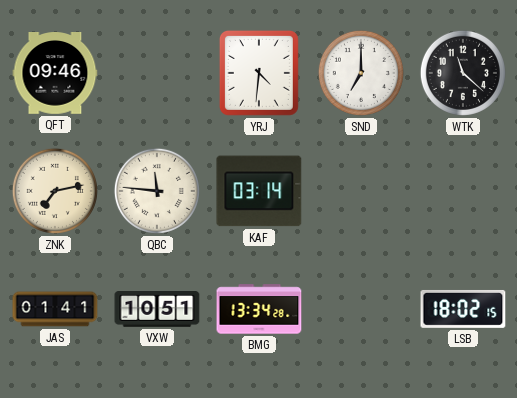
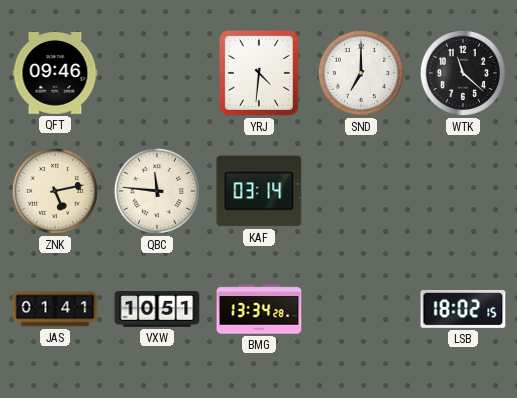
ZNK: 7:13 -> 5:13
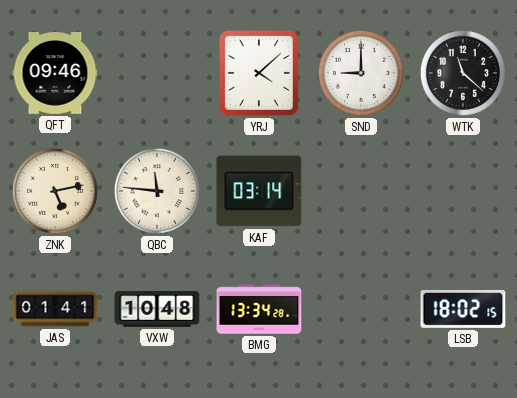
YRJ: 4:31 -> 4:08
SND: 7:00 -> 9:00
VXW: 10:51 -> 10:48
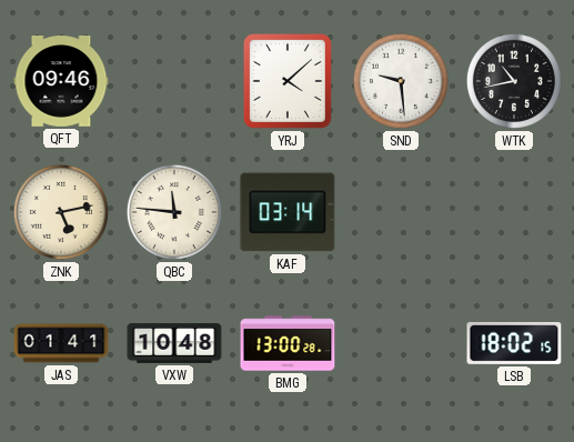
SND: 9:00 -> 9:29
WTK: 11:22 -> 10:43
BMG: 13:34 -> 13:00
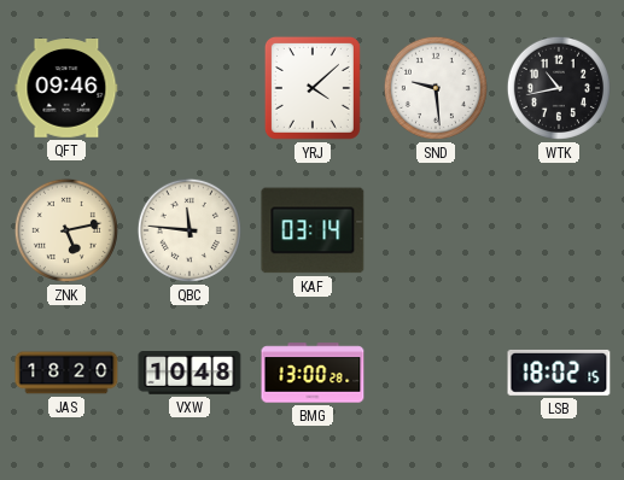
JAS: 01:41 -> 18:20
